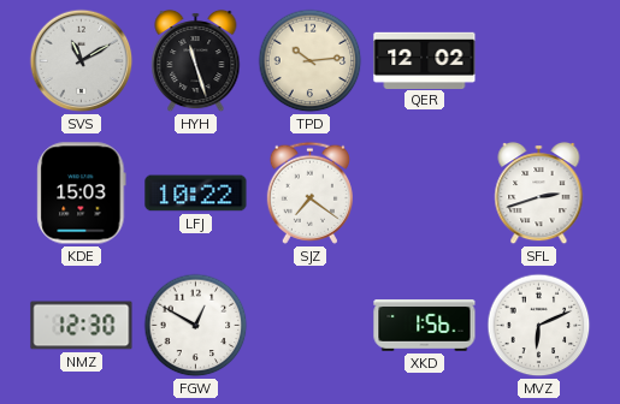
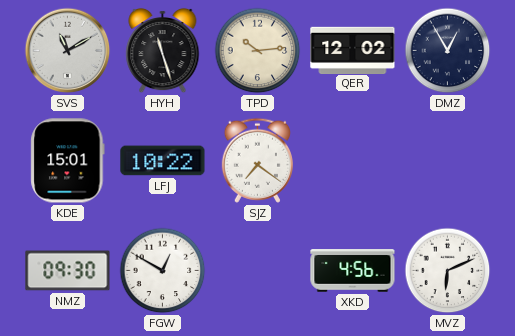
DMZ: none -> 12:55
KDE: 15:03 -> 15:01
SFL: 2:42 -> none
NMZ: 12:30 -> 09:30
XKD: 1:56 -> 4:56
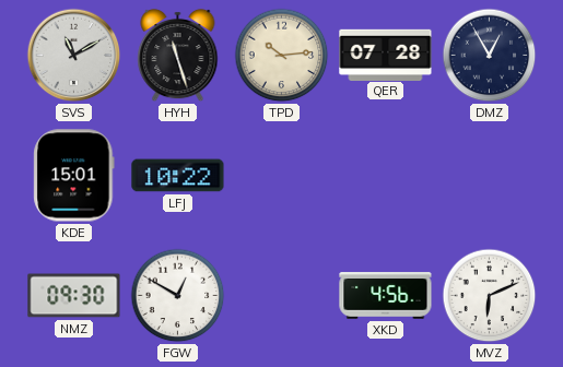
QER: 12:02 -> 07:28
SJZ: 7:21 -> none
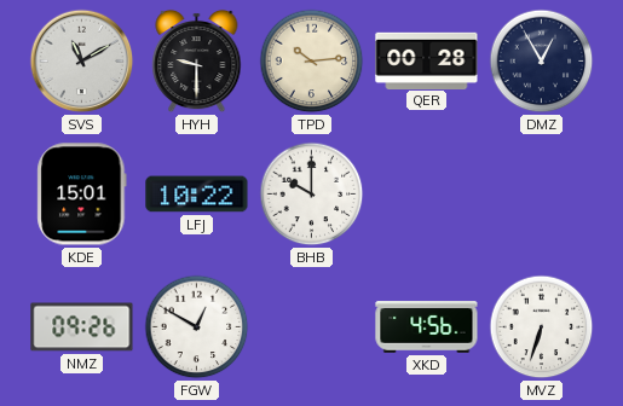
HYH: 11:27 -> 9:30
QER: 07:28 -> 00:28
BHB: none -> 10:00
NMZ: 09:30 -> 09:26
MVZ: 6:11 -> 6:33
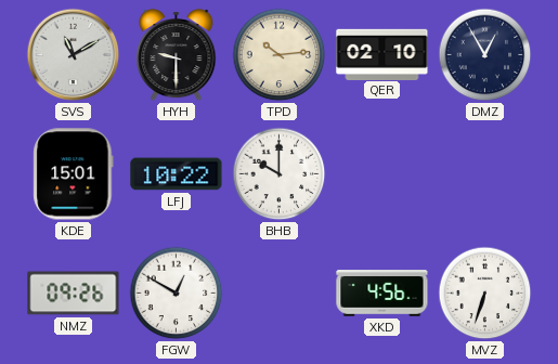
QER: 00:28 -> 02:10
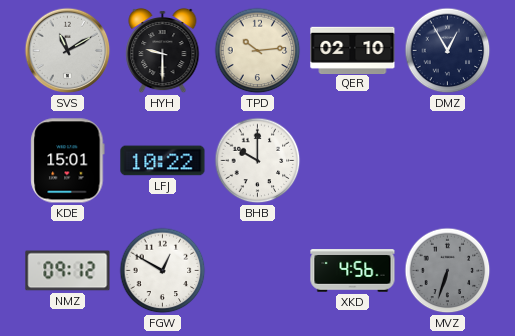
NMZ: 09:26 -> 09:12
MVZ dial: white -> grey
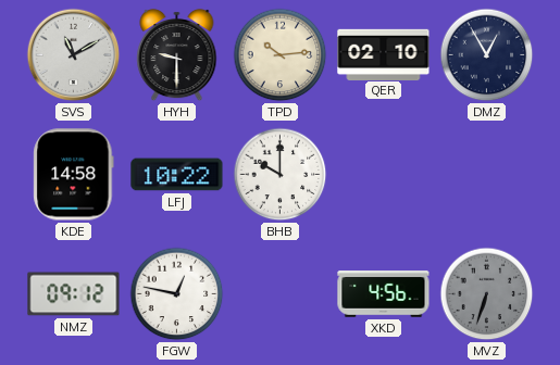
KDE: 15:01 -> 14:58
FGW: 12:50 -> 12:47
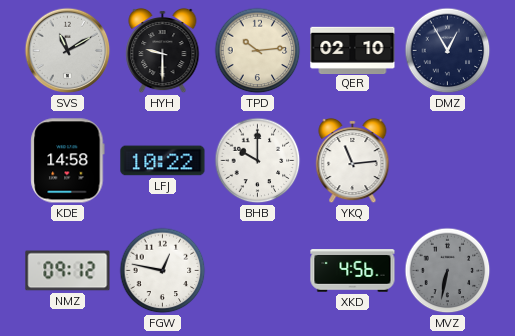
YKQ: none -> 11:14
MVZ: 6:33 -> 6:32
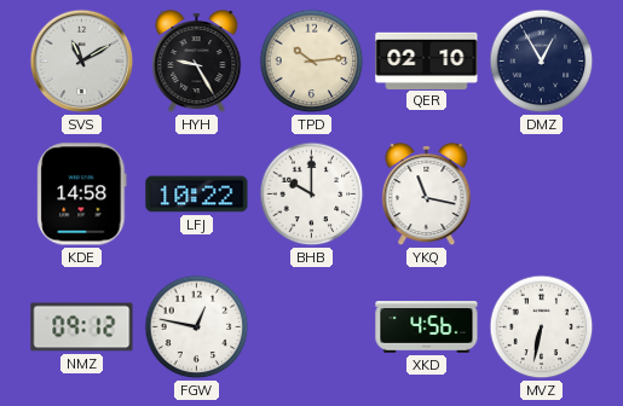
HYH: 9:30 -> 9:25
YKQ: 11:14 -> 11:17
MVZ dial: grey -> white
